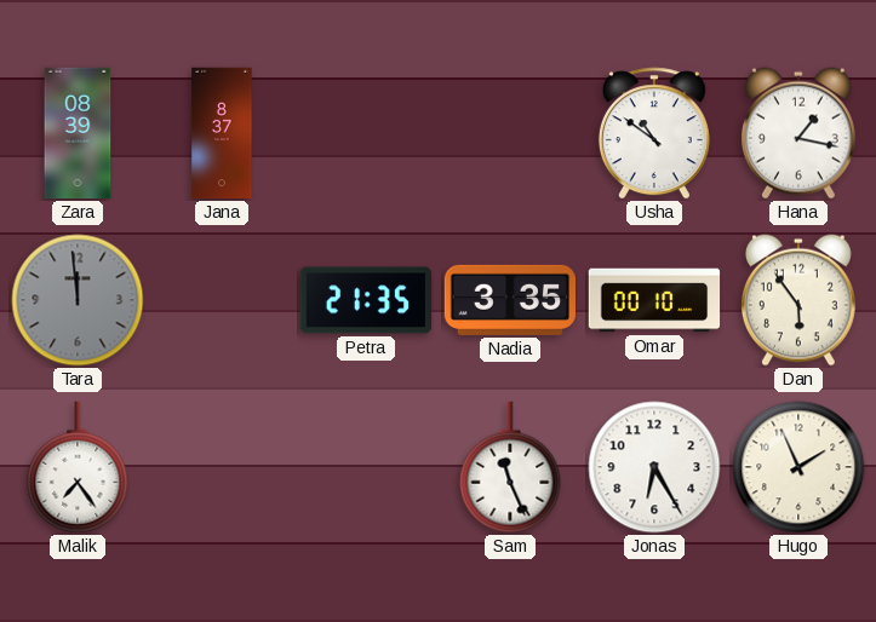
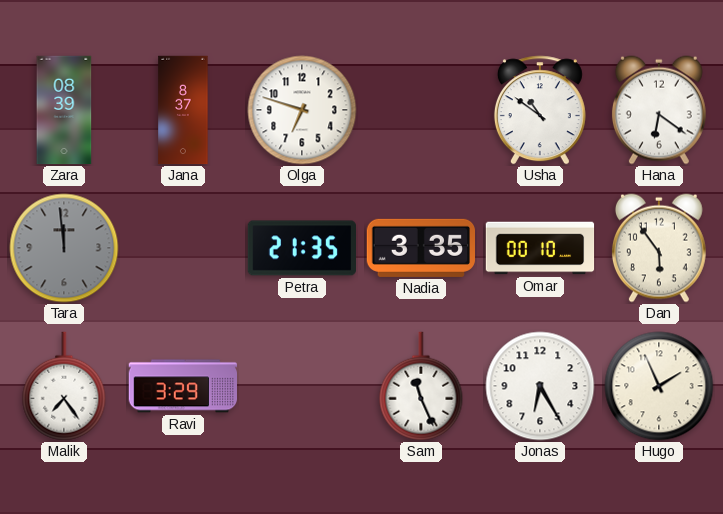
Olga: none -> 6:48
Hana: 1:17 -> 6:21
Ravi: none -> 3:29
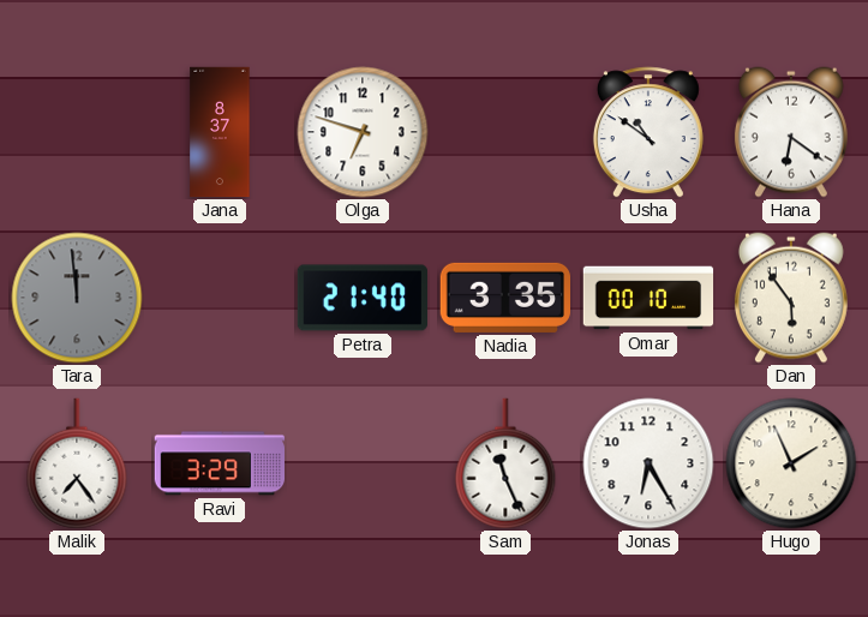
Zara: 08:39 -> none
Petra: 21:35 -> 21:40
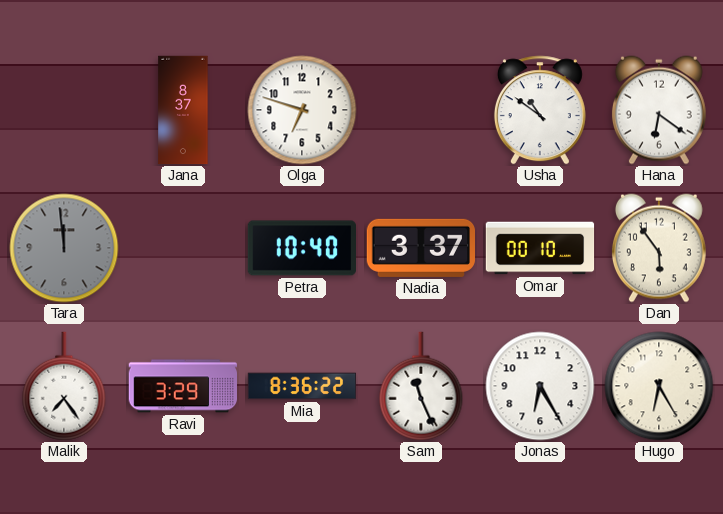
Petra: 21:40 -> 10:40
Nadia: 3:35 -> 3:37
Mia: none -> 8:36
Hugo: 1:56 -> 6:25
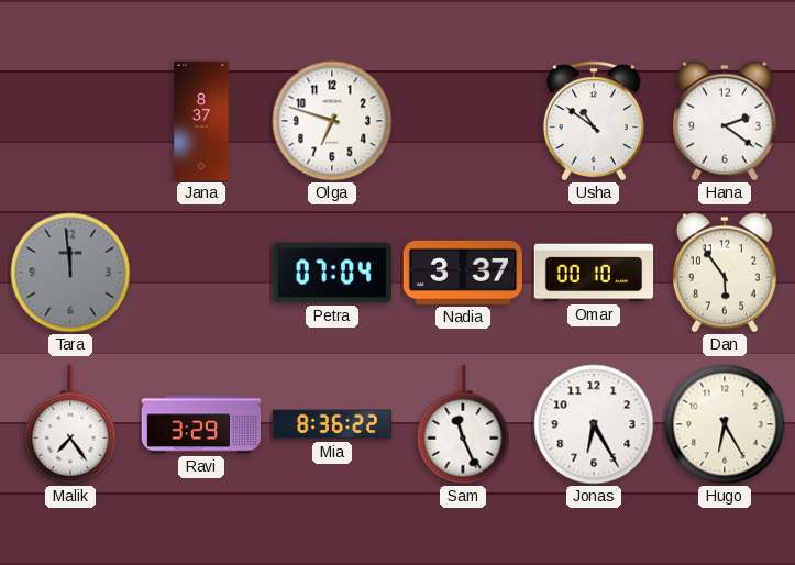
Hana: 6:21 -> 2:21
Petra: 10:40 -> 07:04
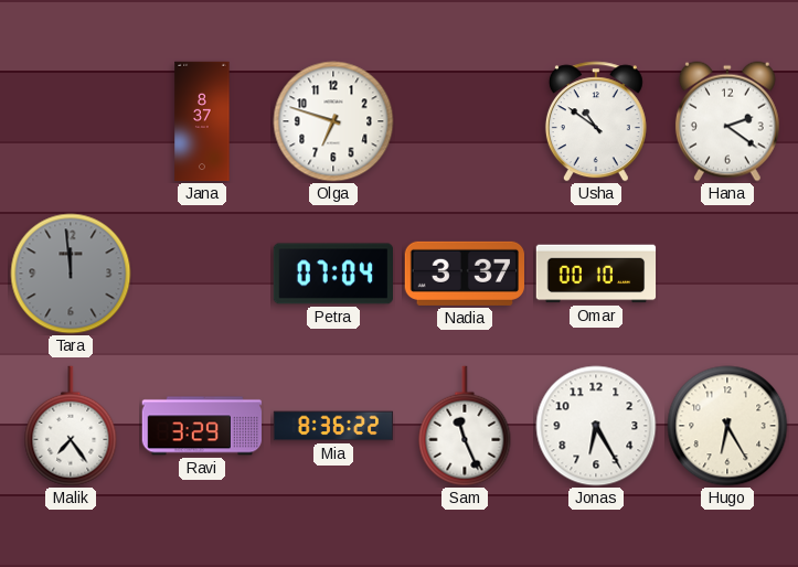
Dan: 5:54 -> none
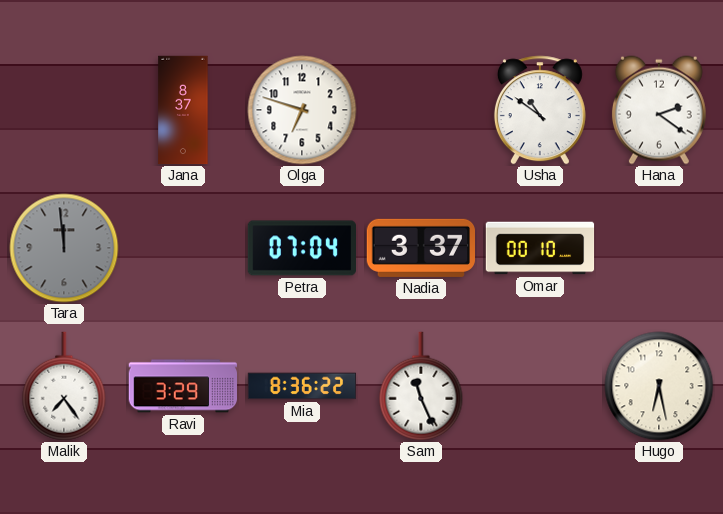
Jonas: 6:25 -> none
Hugo: 6:25 -> 6:28
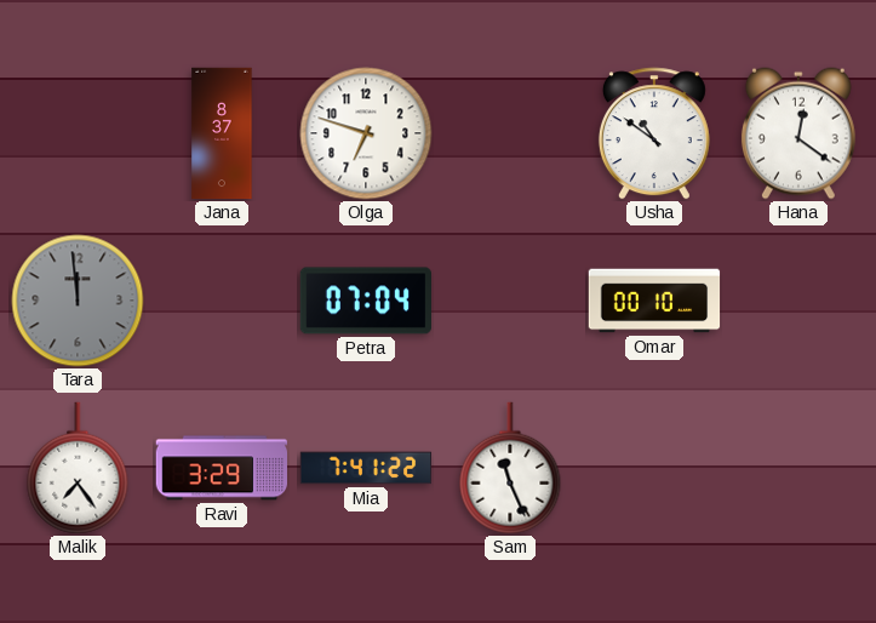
Hana: 2:21 -> 12:21
Nadia: 3:37 -> none
Mia: 8:36 -> 7:41
Hugo: 6:28 -> none
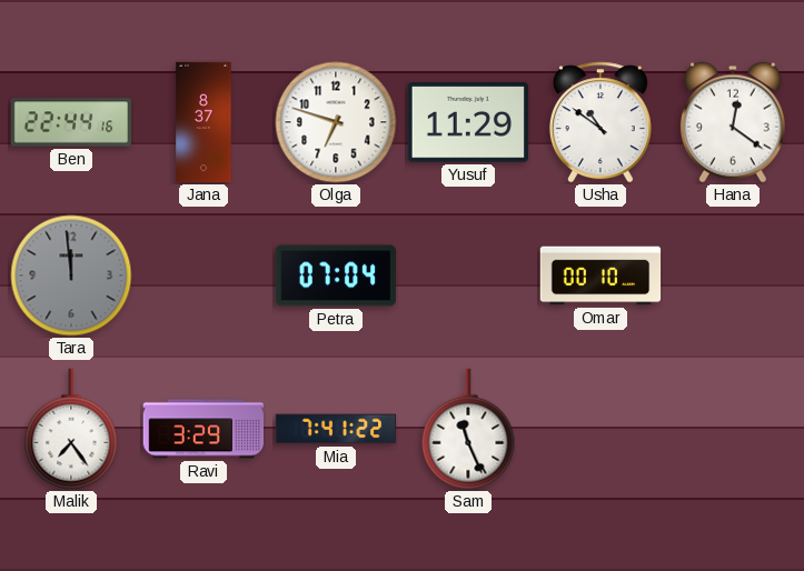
Ben: none -> 22:44
Yusuf: none -> 11:29
